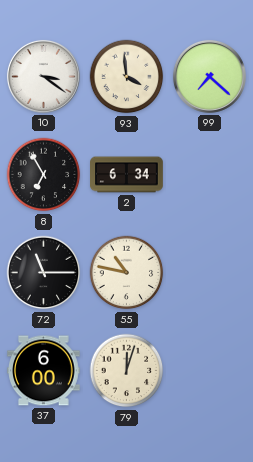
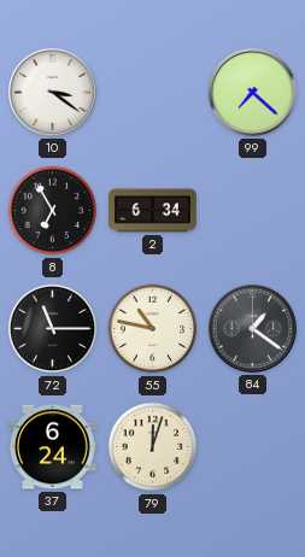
93: 3:59 -> none
84: none -> 1:21
37: 6:00 -> 6:24
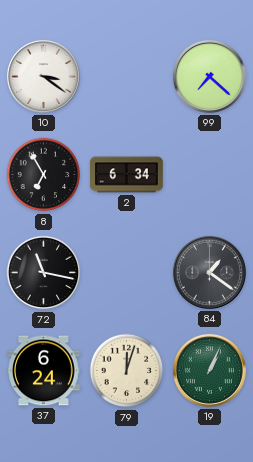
72: 11:15 -> 11:17
55: 10:47 -> none
19: none -> 1:04
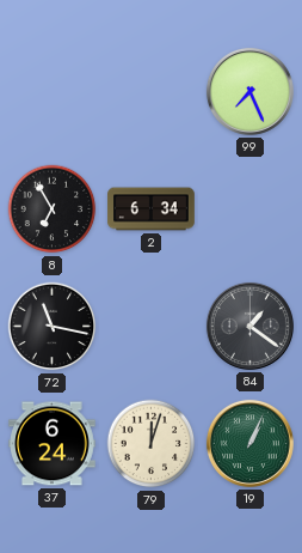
10: 3:21 -> none
99: 7:22 -> 7:26
